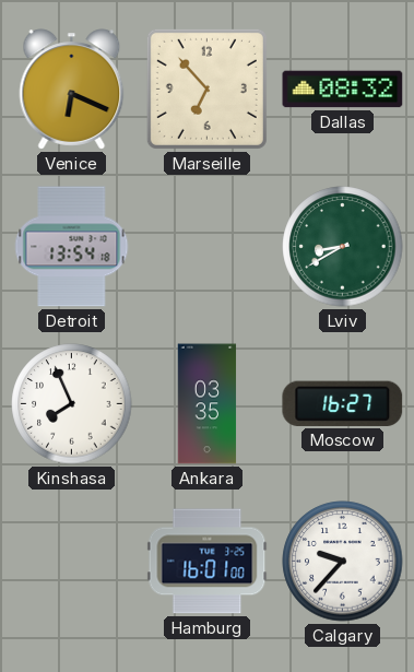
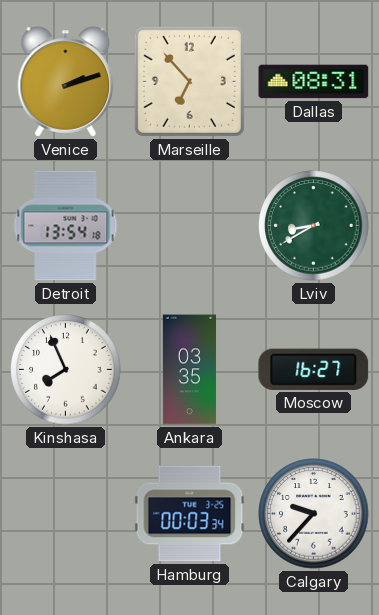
Venice: 6:19 -> 2:12
Dallas: 08:32 -> 08:31
Hamburg: 16:01 -> 00:03
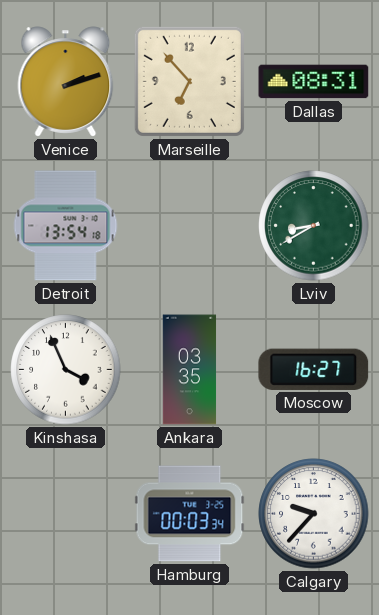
Kinshasa: 7:56 -> 3:56
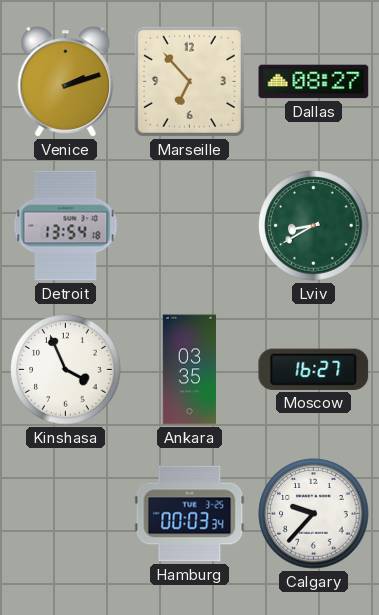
Dallas: 08:31 -> 08:27
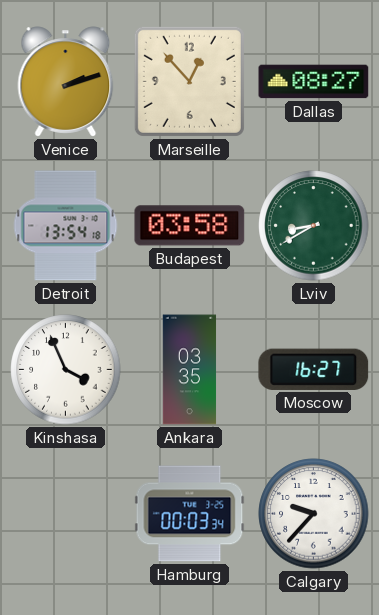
Marseille: 6:53 -> 12:53
Budapest: none -> 03:58
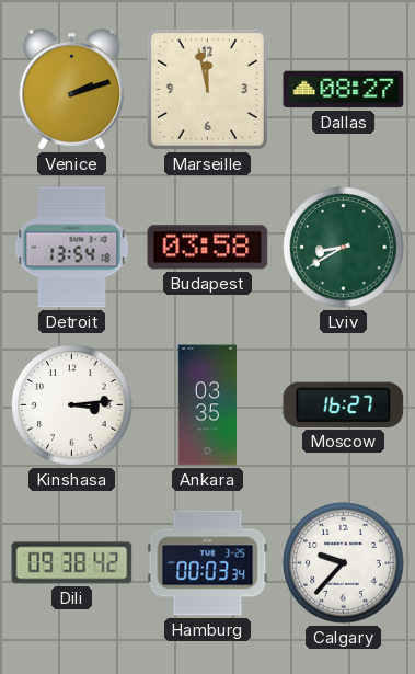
Marseille: 12:53 -> 11:58
Kinshasa: 3:56 -> 3:14
Dili: none -> 09:38
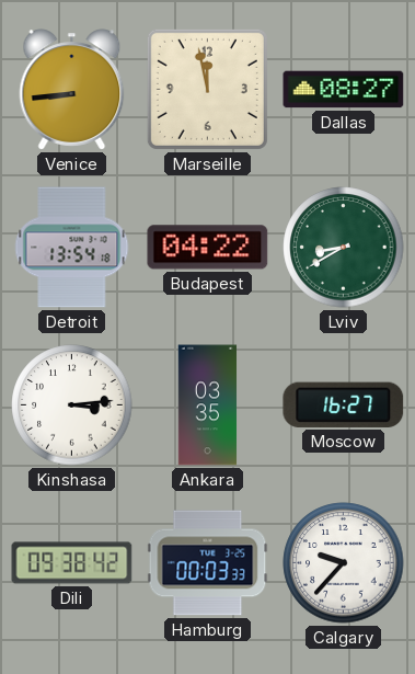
Venice: 2:12 -> 8:44
Budapest: 03:58 -> 04:22
Hamburg: 00:03:34 -> 00:03:33
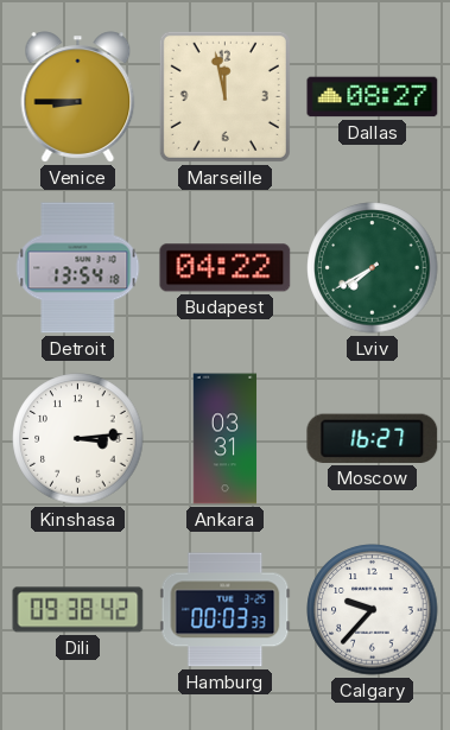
Venice: 8:44 -> 8:45
Lviv: 8:40 -> 7:40
Ankara: 03:35 -> 03:31
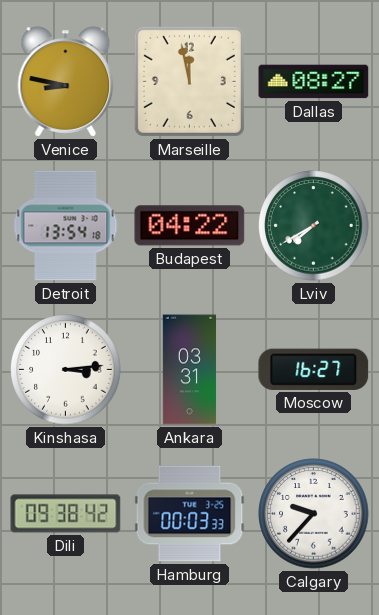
Venice: 8:45 -> 8:47
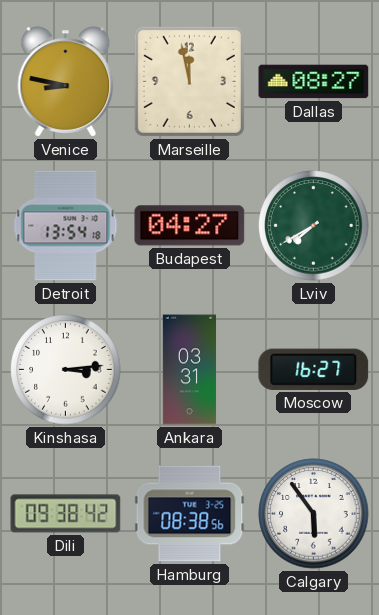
Budapest: 04:22 -> 04:27
Hamburg: 00:03 -> 08:38
Calgary: 9:37 -> 5:54
